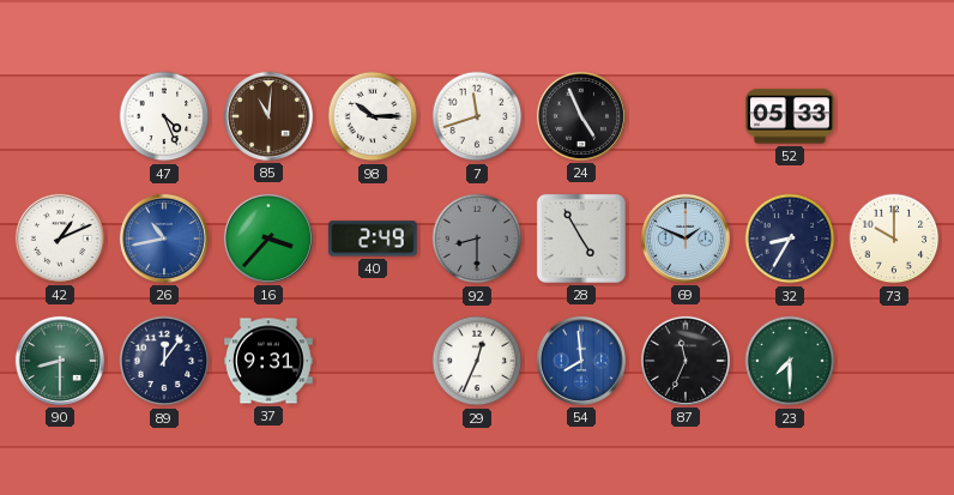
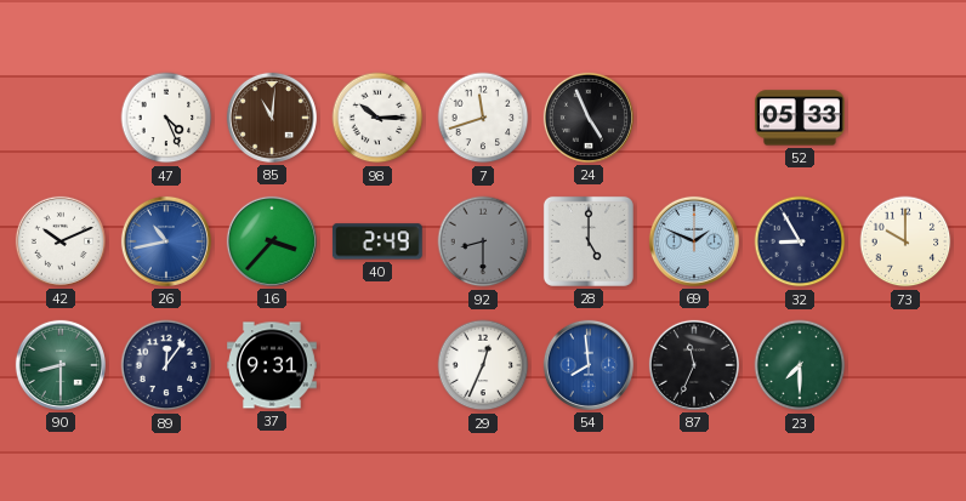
42: 1:11 -> 10:11
28: 4:55 -> 5:00
32: 8:35 -> 8:55
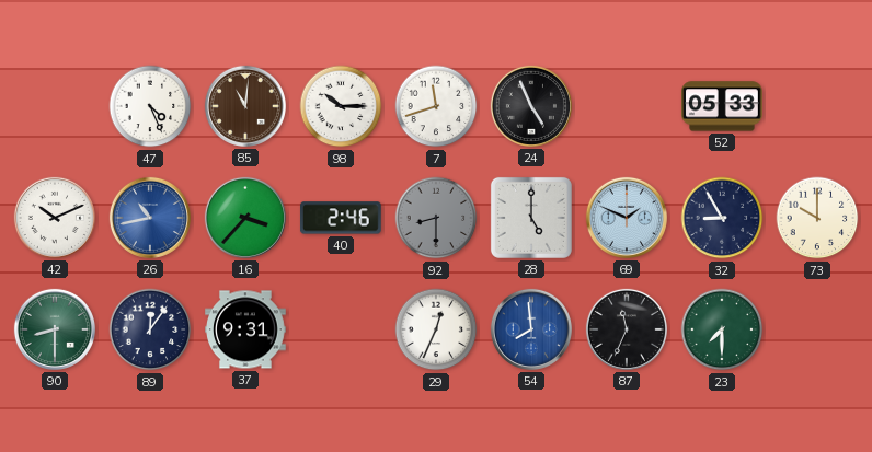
40: 2:49 -> 2:46
